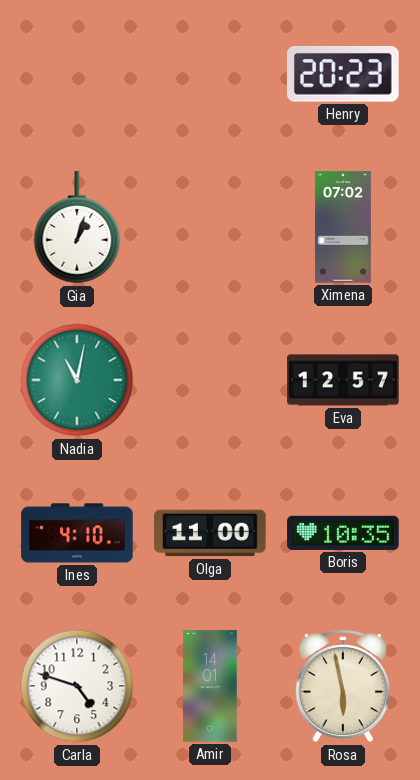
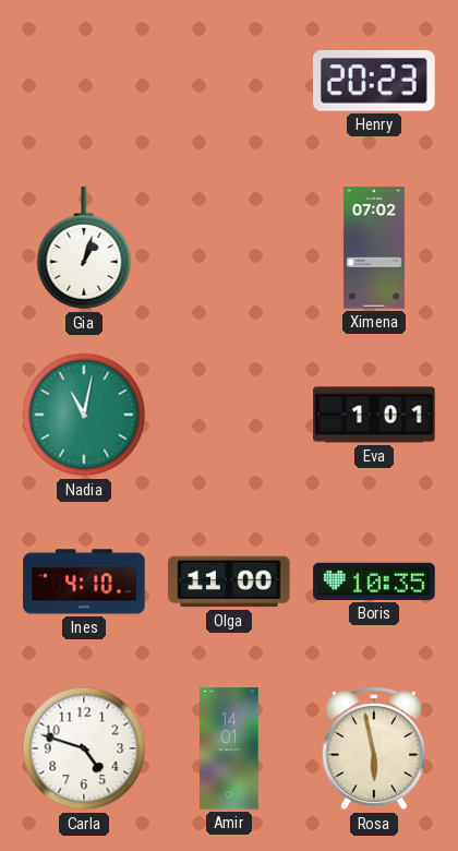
Eva: 12:57 -> 1:01
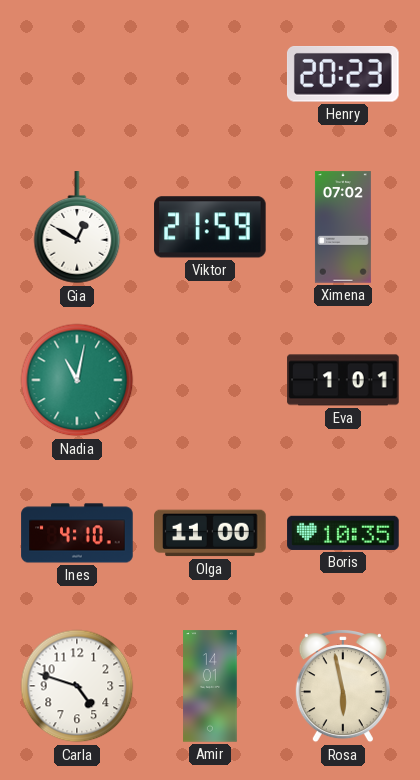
Gia: 1:03 -> 12:50
Viktor: none -> 21:59
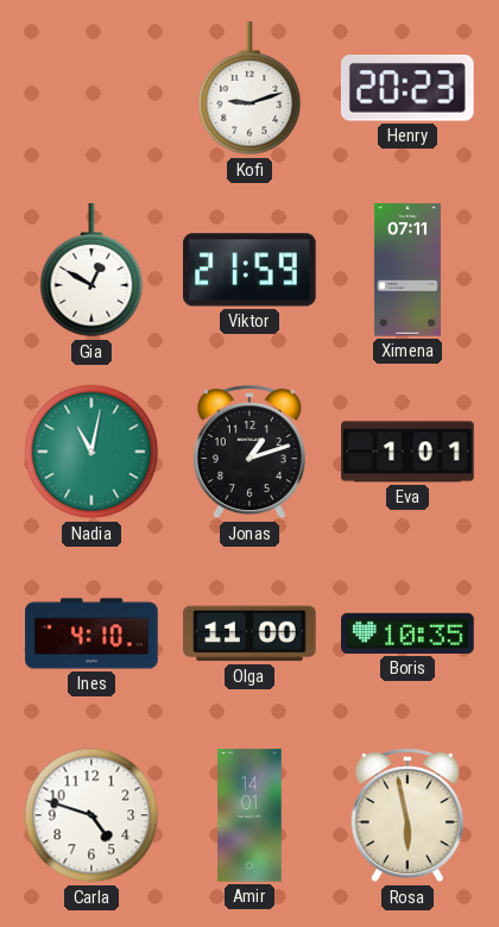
Kofi: none -> 9:12
Ximena: 07:02 -> 07:11
Jonas: none -> 1:12
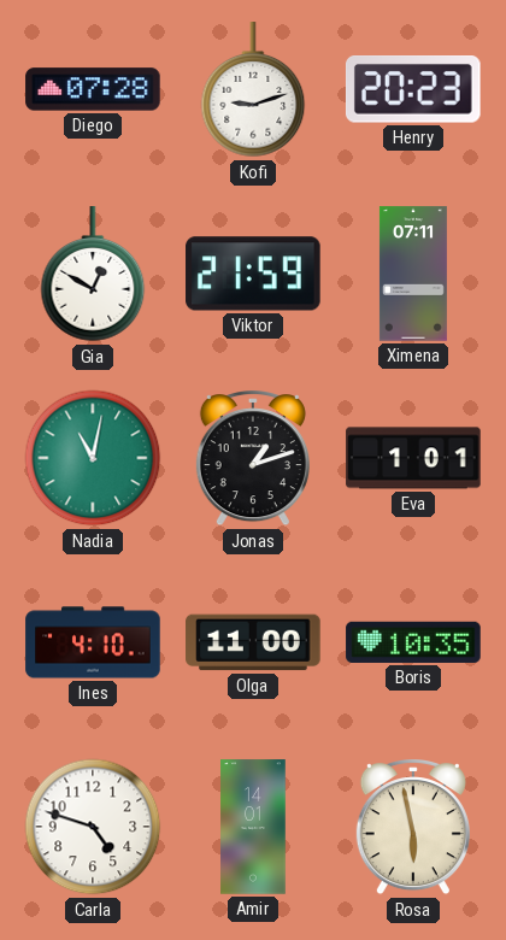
Diego: none -> 07:28
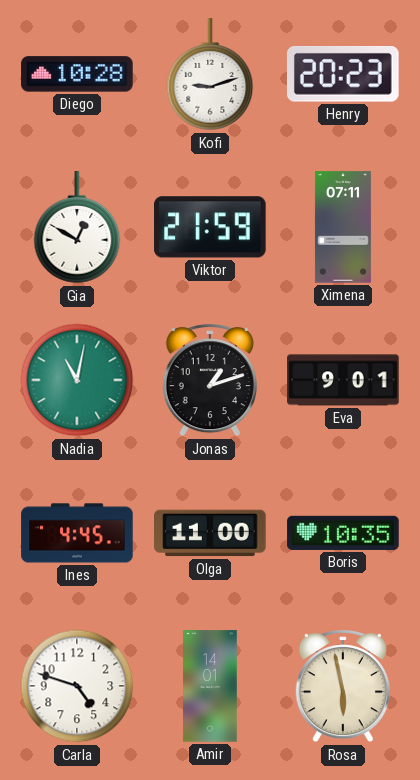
Diego: 07:28 -> 10:28
Eva: 1:01 -> 9:01
Ines: 4:10 -> 4:45
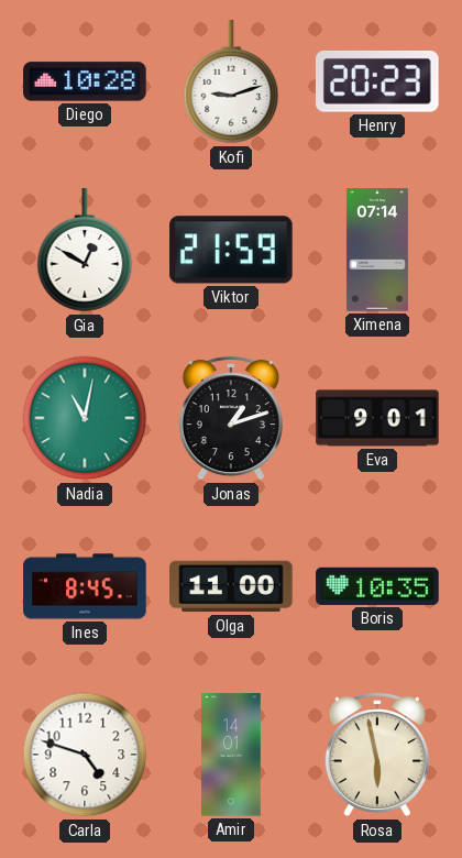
Ximena: 07:11 -> 07:14
Ines: 4:45 -> 8:45
